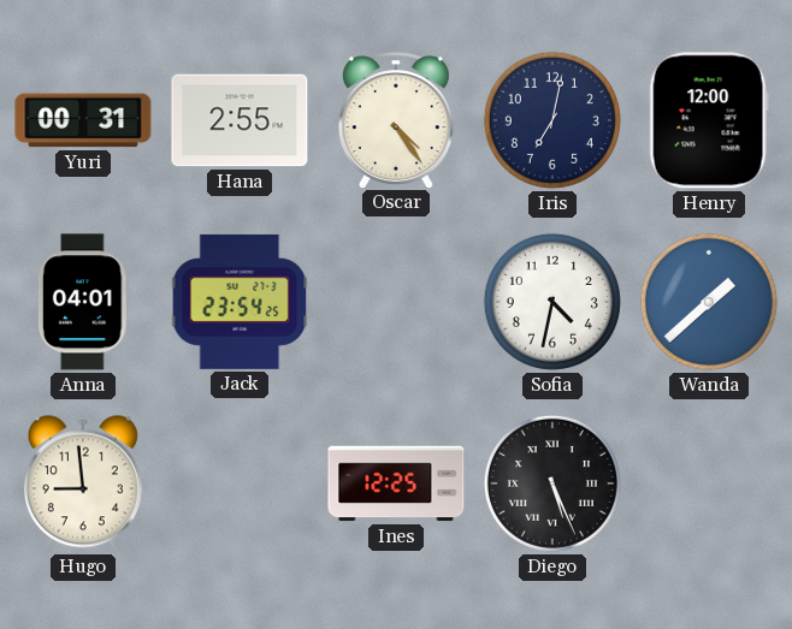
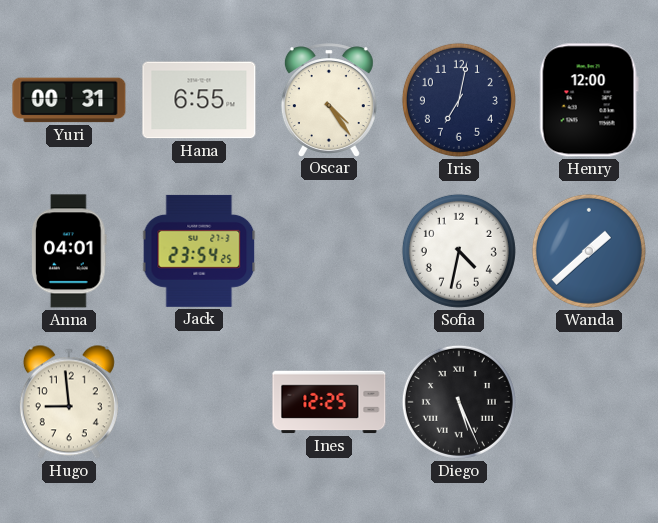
Hana: 2:55 -> 6:55
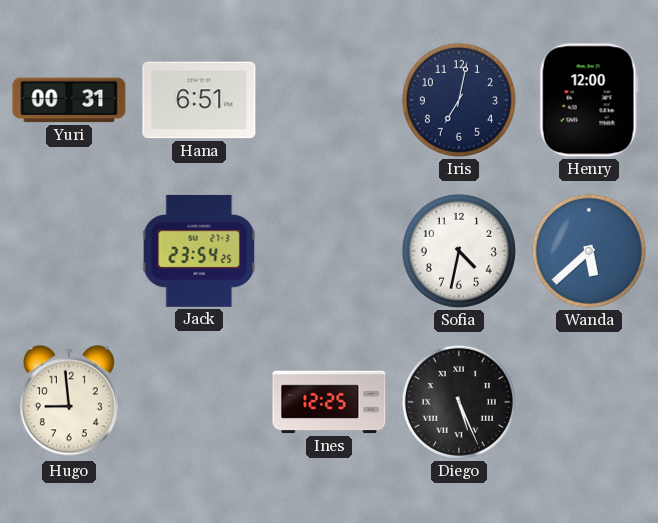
Hana: 6:55 -> 6:51
Oscar: 4:24 -> none
Anna: 04:01 -> none
Wanda: 1:38 -> 5:38
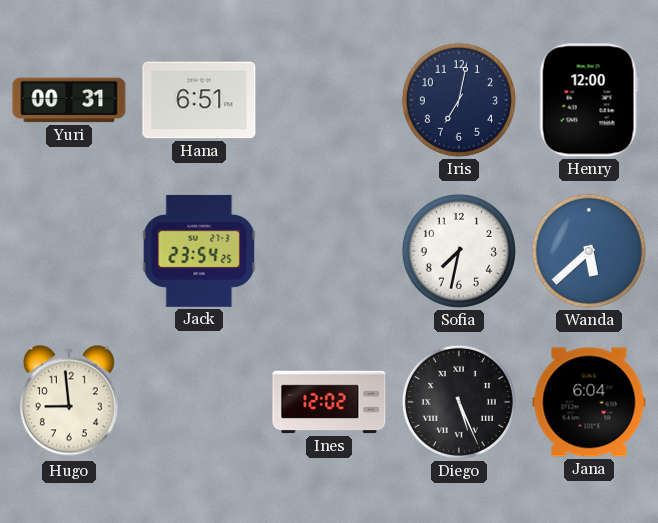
Sofia: 4:32 -> 7:32
Ines: 12:25 -> 12:02
Jana: none -> 6:04
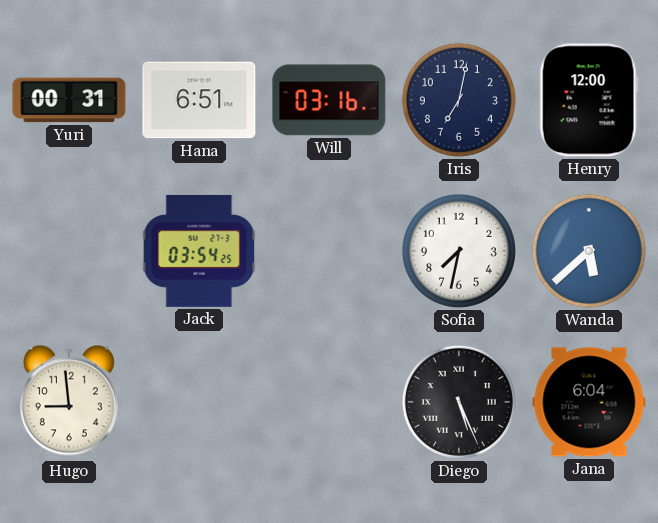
Will: none -> 03:16
Jack: 23:54 -> 03:54
Ines: 12:02 -> none
